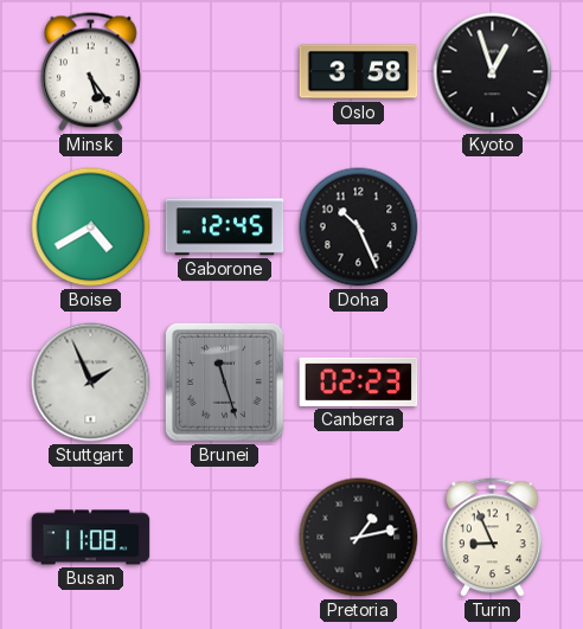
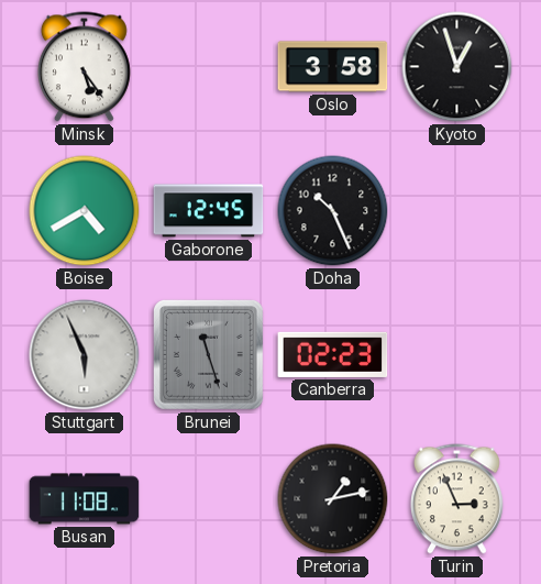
Stuttgart: 1:56 -> 5:56
Turin: 8:56 -> 2:56
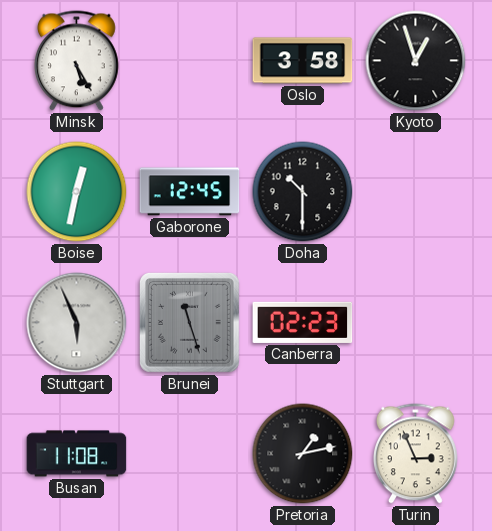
Minsk: 5:24 -> 5:25
Boise: 4:40 -> 12:32
Doha: 10:26 -> 10:30
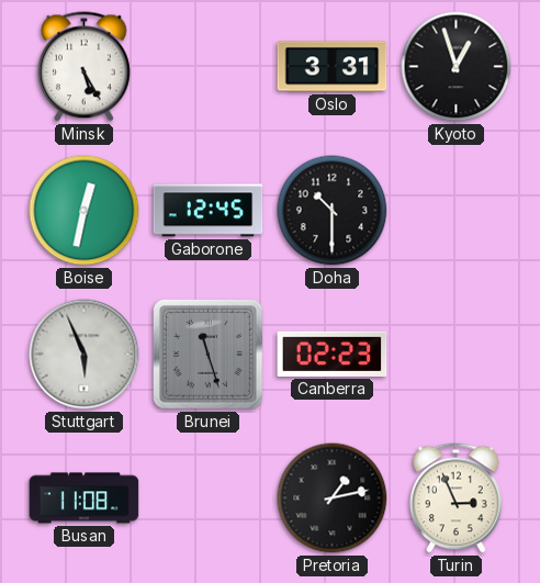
Oslo: 3:58 -> 3:31
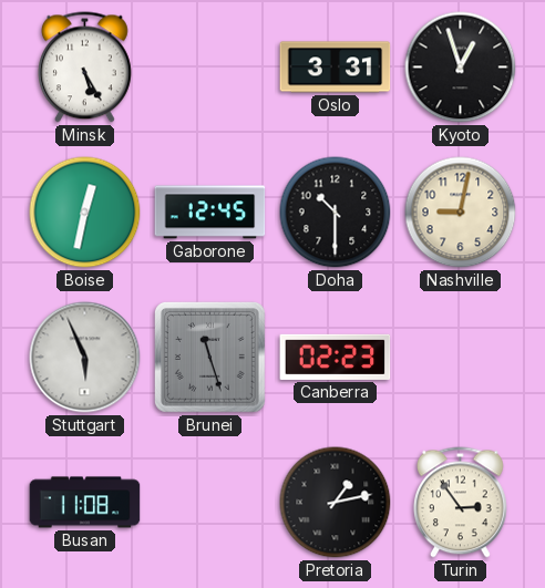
Nashville: none -> 9:02
Turin: 2:56 -> 2:54
